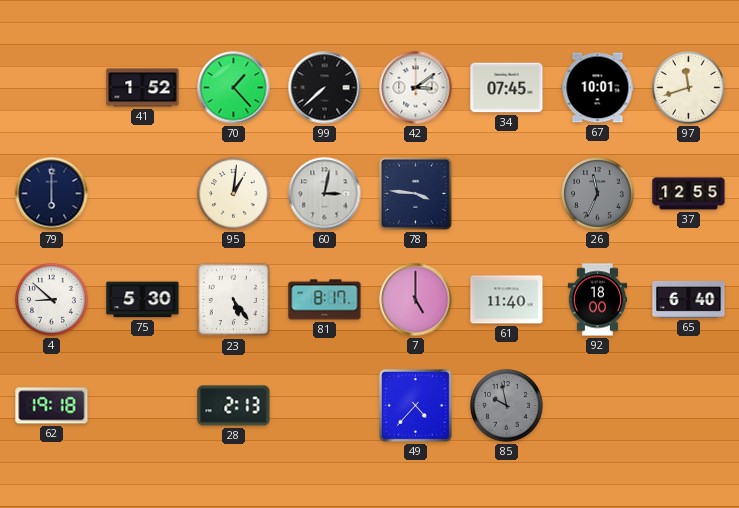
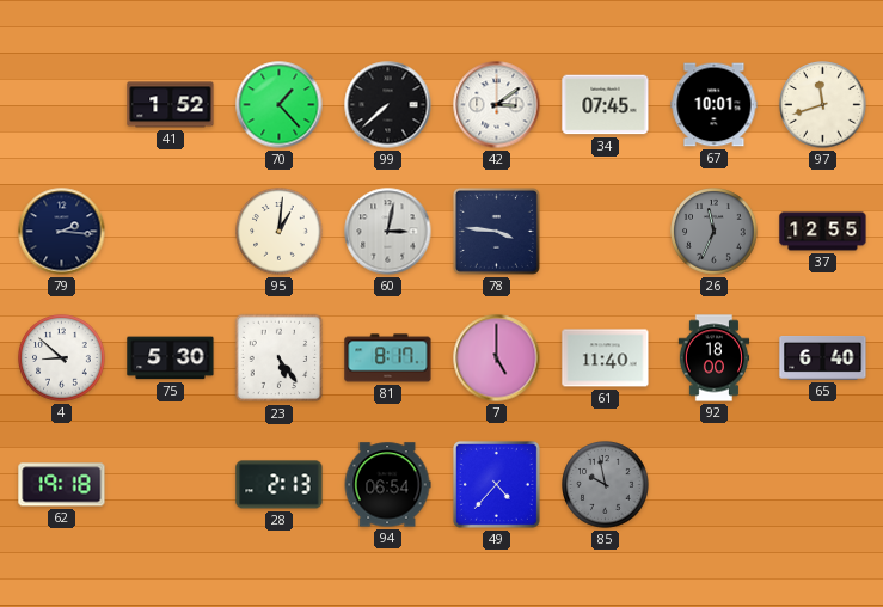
79: 6:00 -> 2:16
94: none -> 06:54
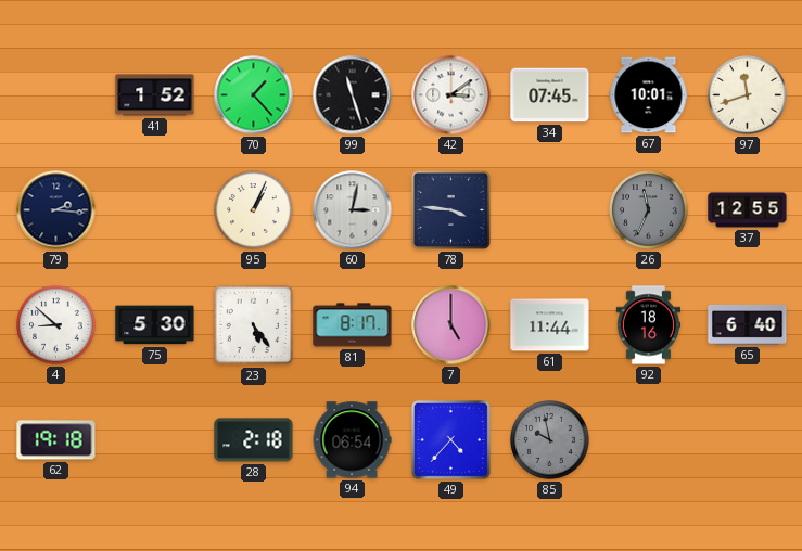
99: 7:38 -> 11:27
95: 1:01 -> 1:04
61: 11:40 -> 11:44
92: 18:00 -> 18:16
28: 2:13 -> 2:18
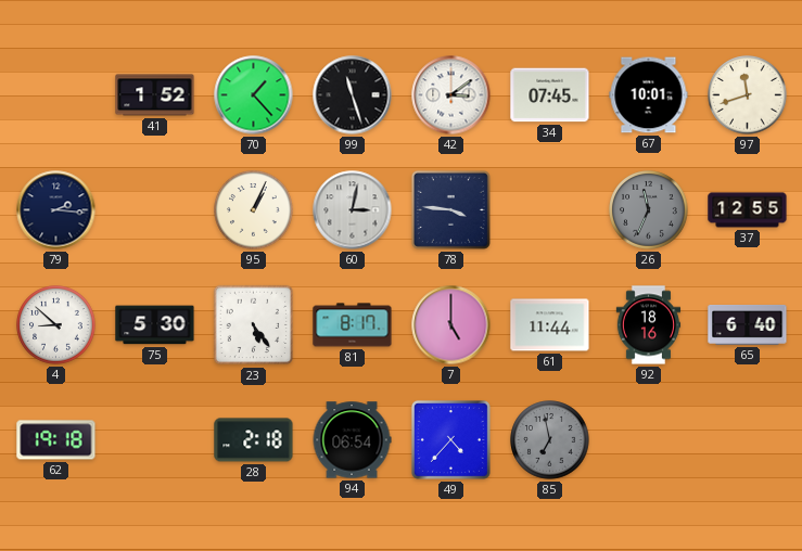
85: 9:58 -> 6:58
